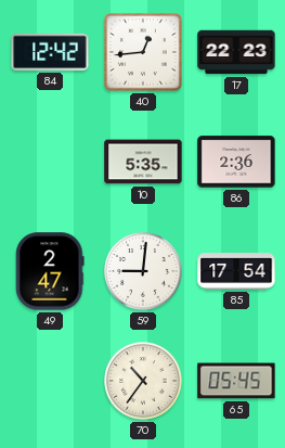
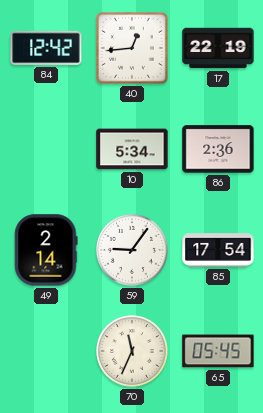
17: 22:23 -> 22:19
10: 5:35 -> 5:34
49: 2:47 -> 2:14
59: 9:01 -> 9:06
70: 10:36 -> 11:34
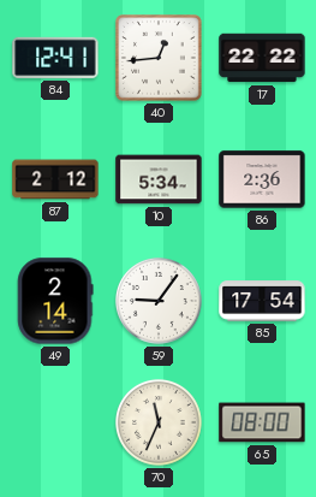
84: 12:42 -> 12:41
17: 22:19 -> 22:22
87: none -> 2:12
65: 05:45 -> 08:00
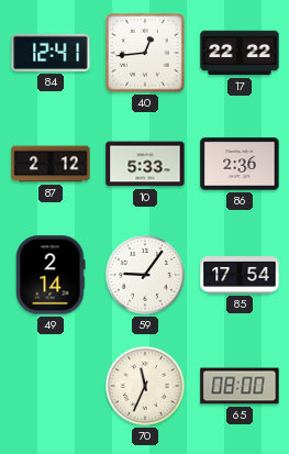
10: 5:34 -> 5:33
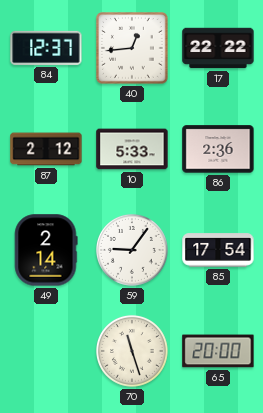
84: 12:41 -> 12:37
70: 11:34 -> 11:27
65: 08:00 -> 20:00
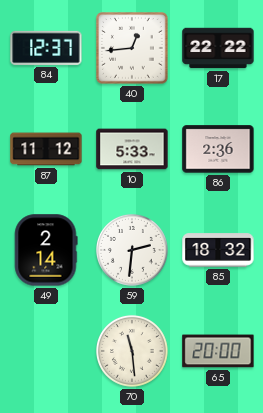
87: 2:12 -> 11:12
59: 9:06 -> 2:31
85: 17:54 -> 18:32
70: 11:27 -> 11:29
